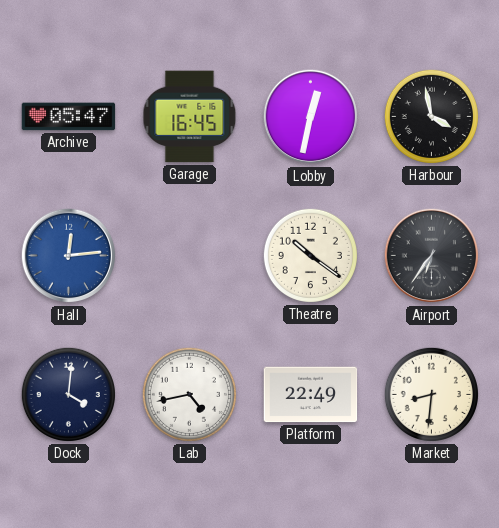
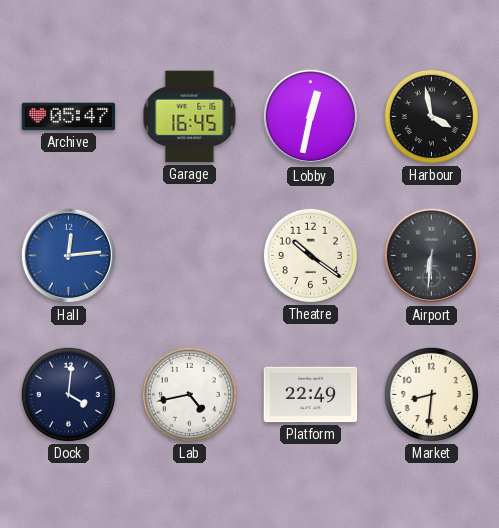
Airport: 6:36 -> 6:31
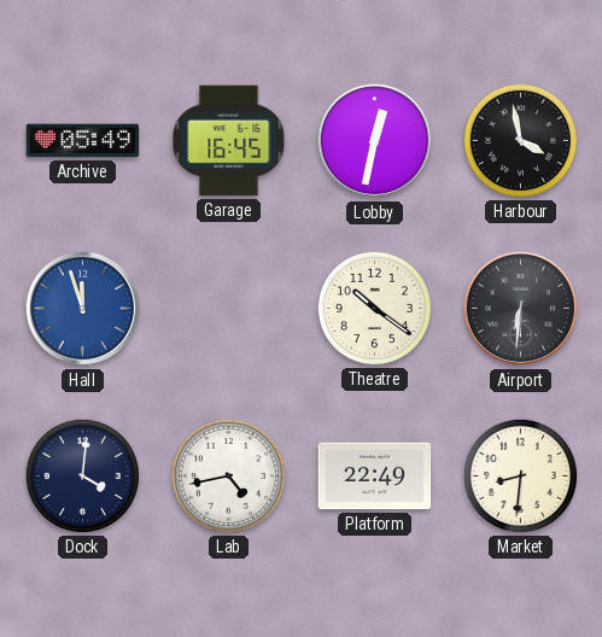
Archive: 05:47 -> 05:49
Hall: 12:14 -> 11:57
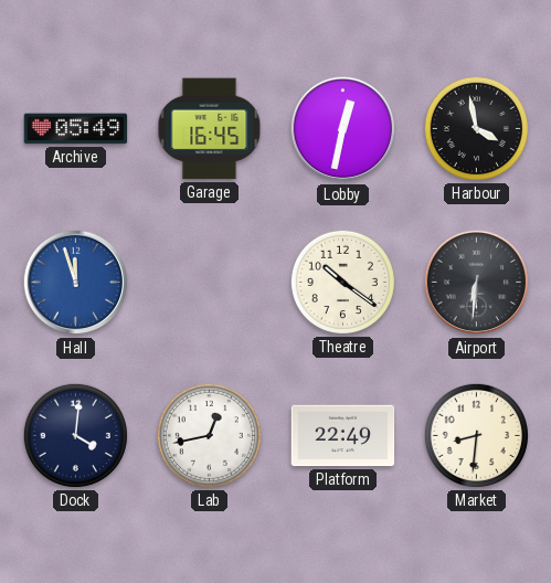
Lab: 4:43 -> 12:43
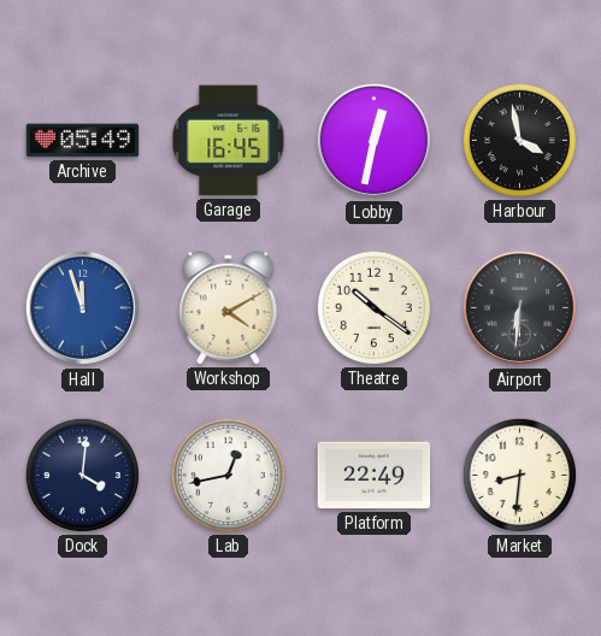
Workshop: none -> 4:10
